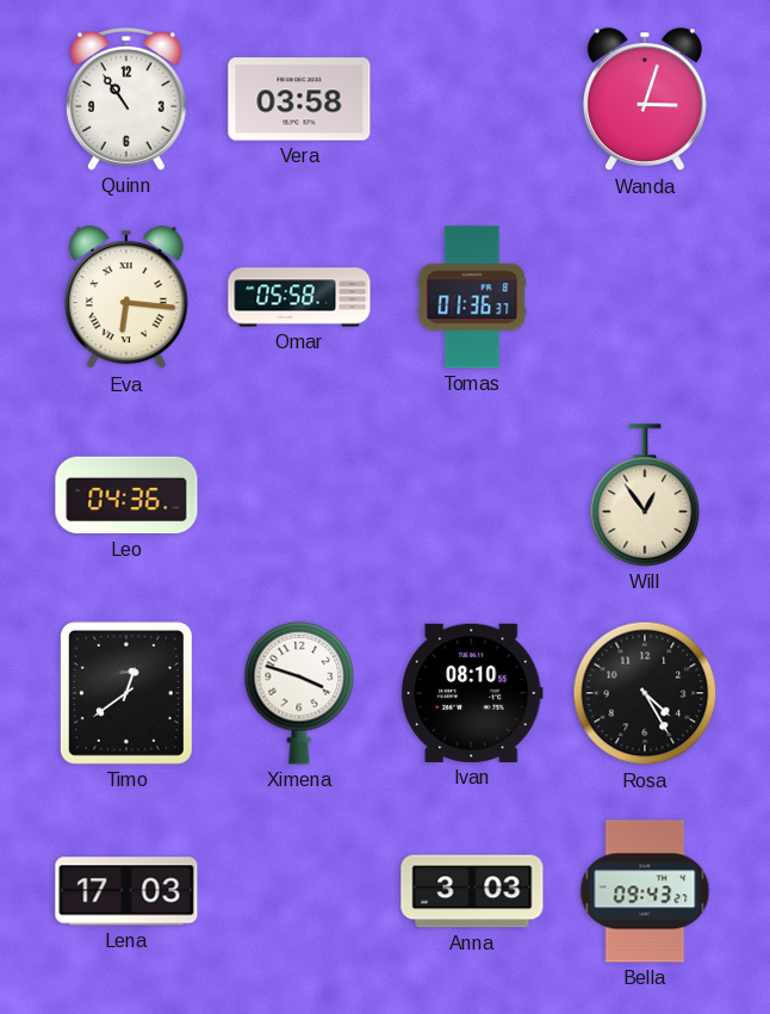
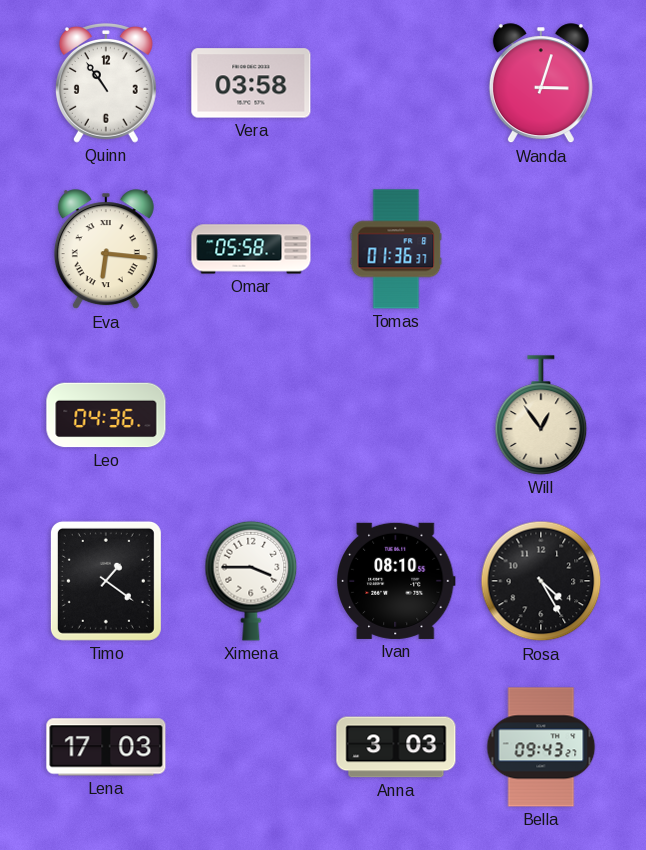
Timo: 12:39 -> 1:21
Ximena: 3:48 -> 3:45
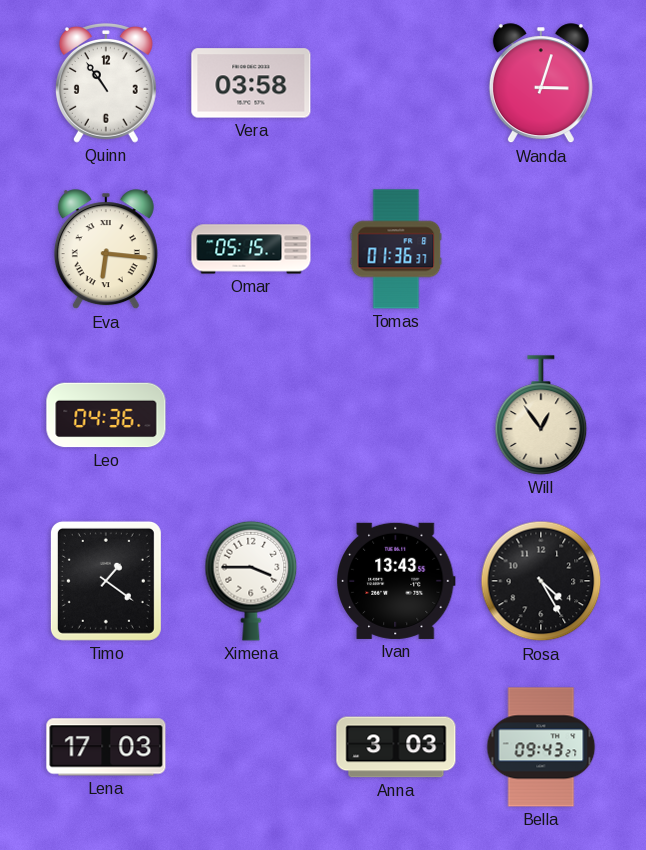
Omar: 05:58 -> 05:15
Ivan: 08:10 -> 13:43
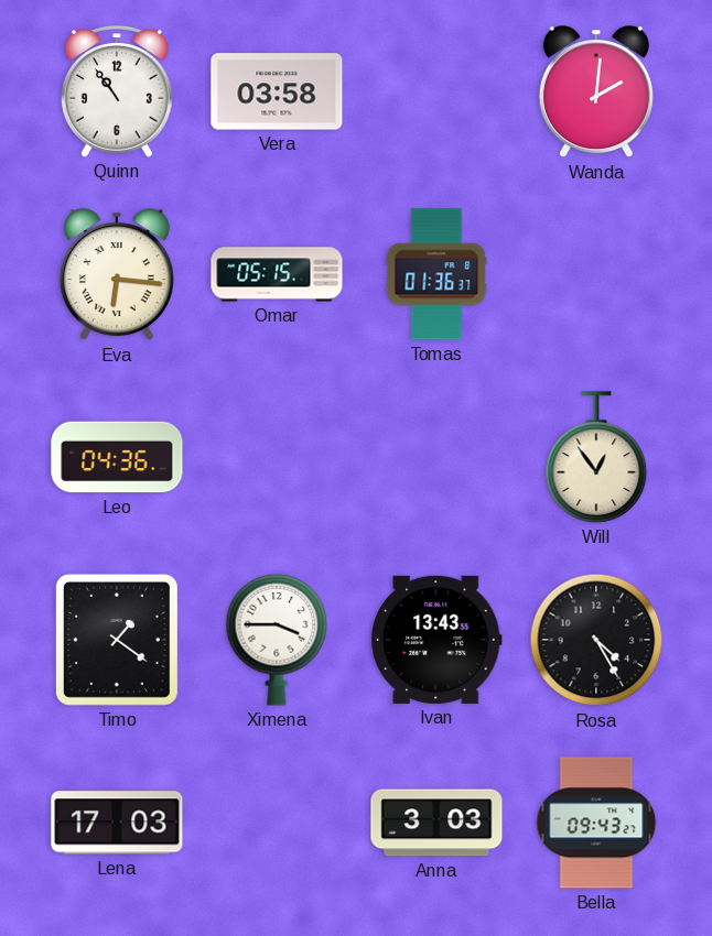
Wanda: 3:03 -> 2:01
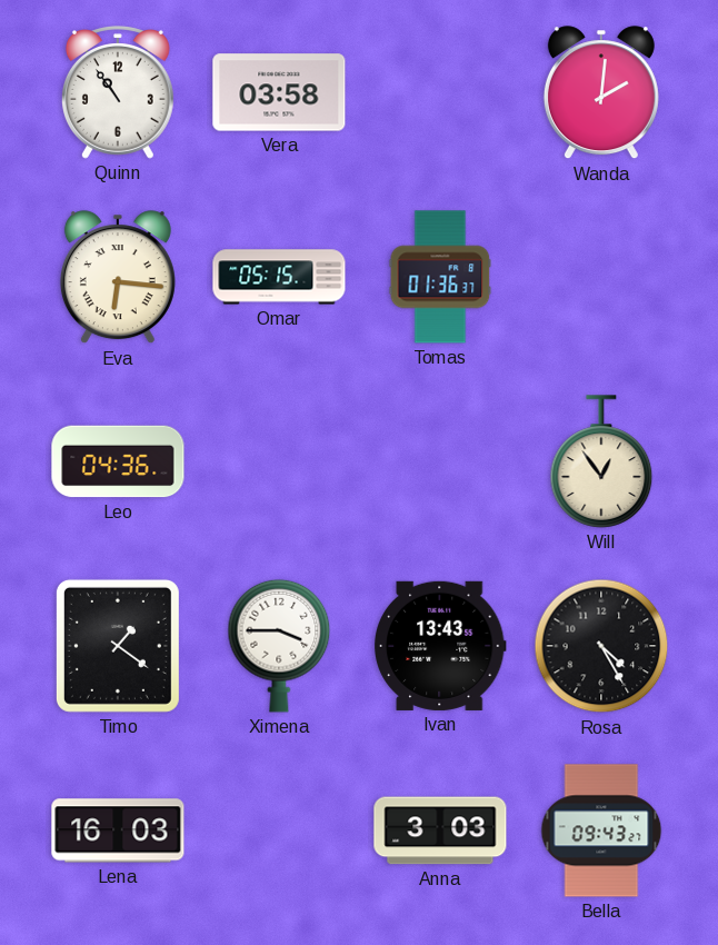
Lena: 17:03 -> 16:03
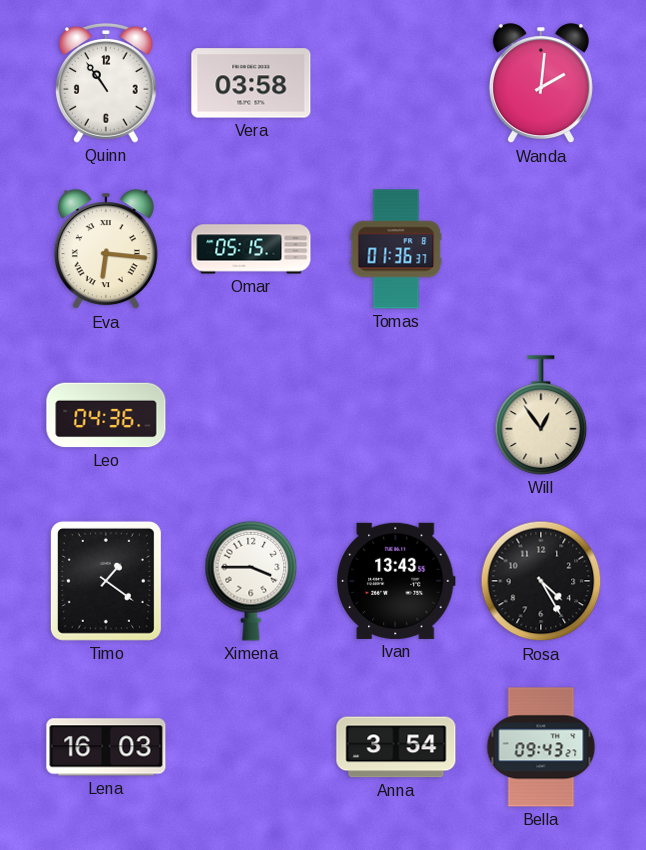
Anna: 3:03 -> 3:54
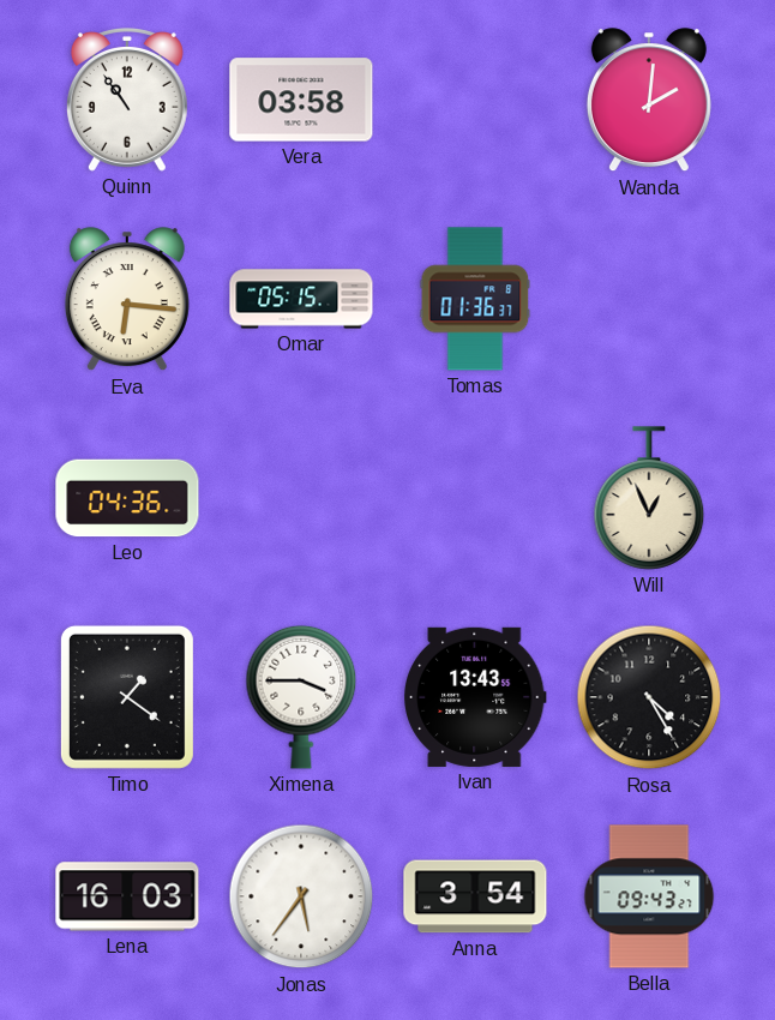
Will: 12:54 -> 12:56
Jonas: none -> 5:36
